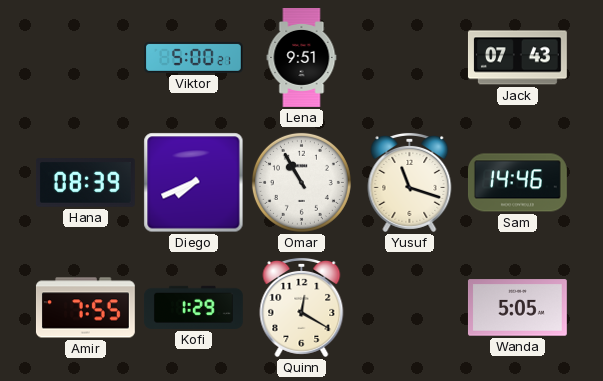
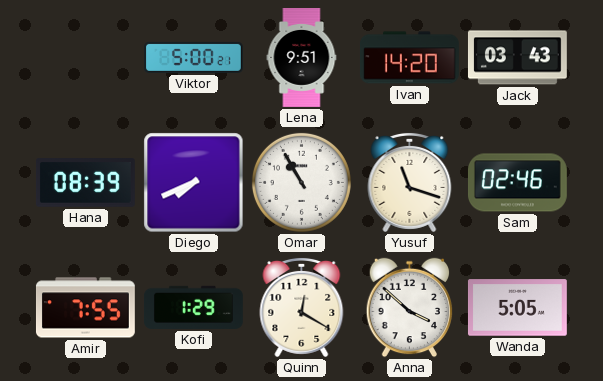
Ivan: none -> 14:20
Jack: 07:43 -> 03:43
Sam: 14:46 -> 02:46
Anna: none -> 3:52
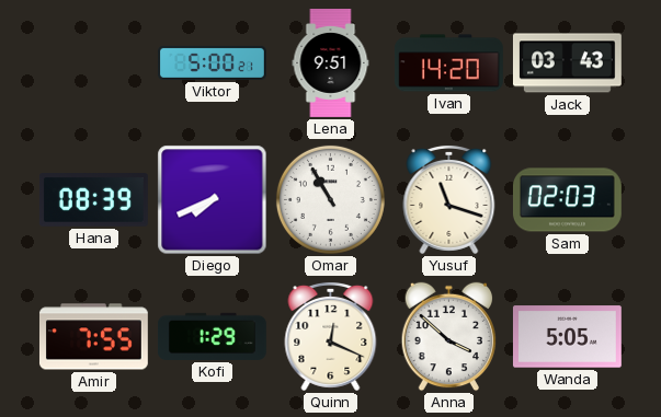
Sam: 02:46 -> 02:03
Quinn: 12:20 -> 12:19
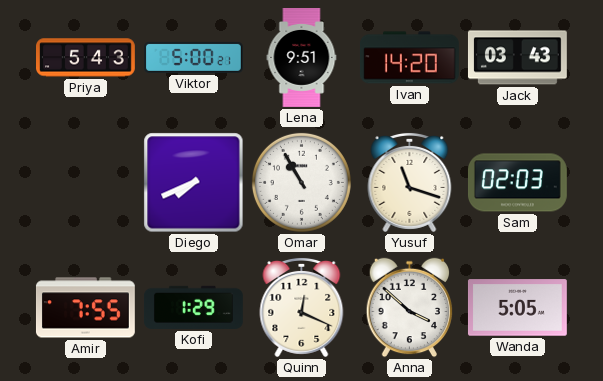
Priya: none -> 5:43
Hana: 08:39 -> none
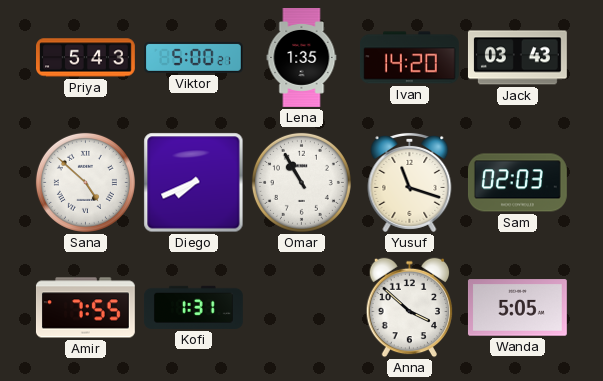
Lena: 9:51 -> 1:35
Sana: none -> 4:52
Kofi: 1:29 -> 1:31
Quinn: 12:19 -> none
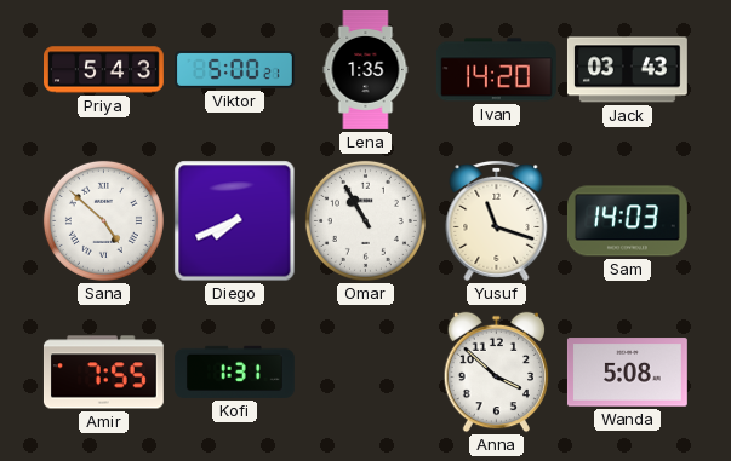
Sam: 02:03 -> 14:03
Wanda: 5:05 -> 5:08
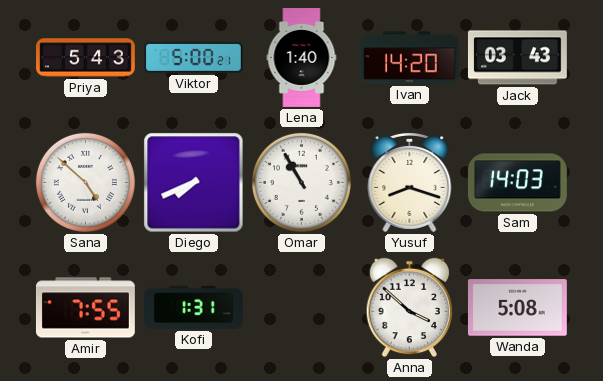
Lena: 1:35 -> 1:40
Yusuf: 11:18 -> 8:18
